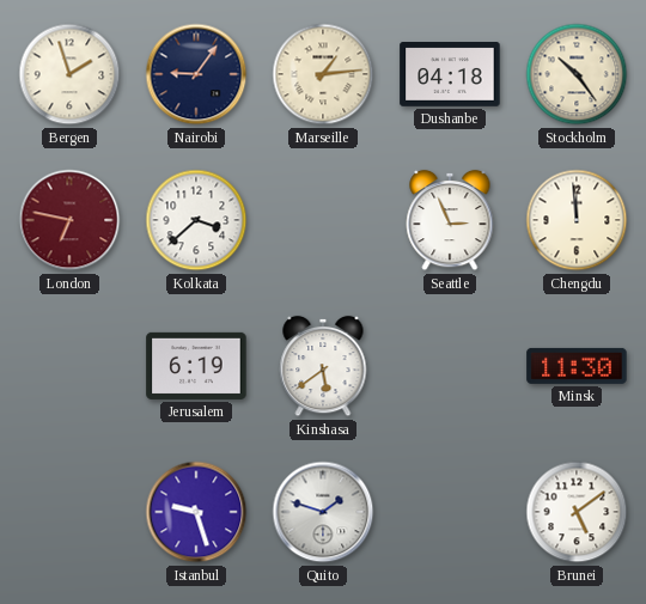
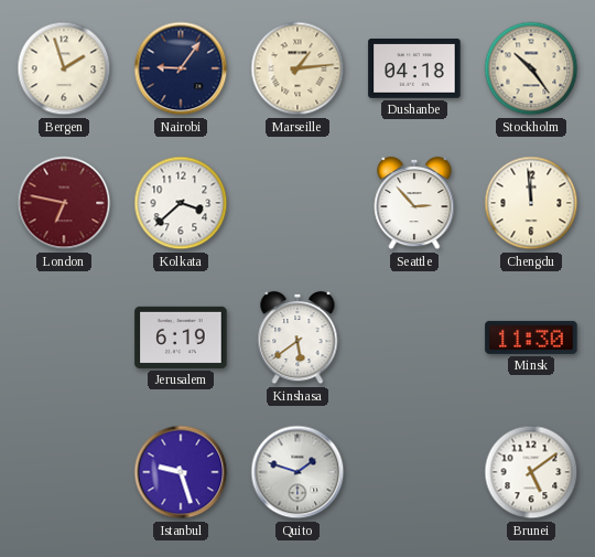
Seattle: 2:56 -> 2:53
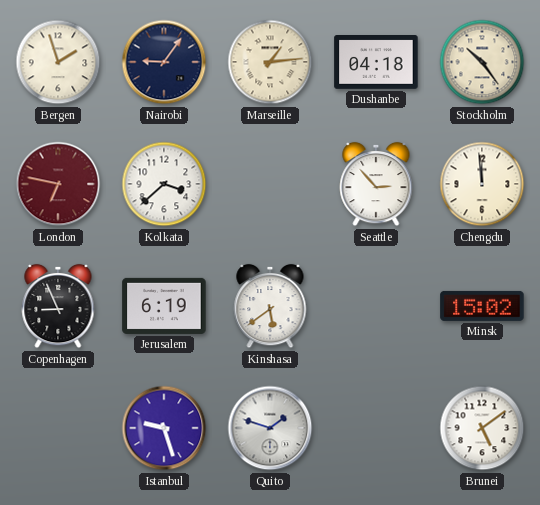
Copenhagen: none -> 8:56
Minsk: 11:30 -> 15:02
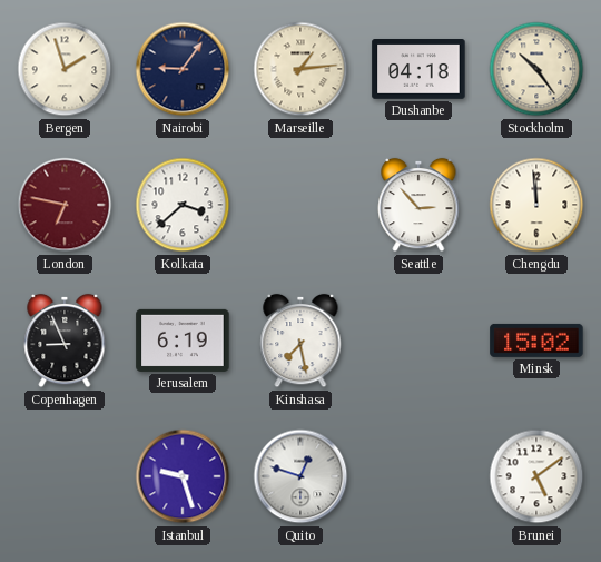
Kinshasa: 5:39 -> 7:28
Quito: 1:48 -> 12:48
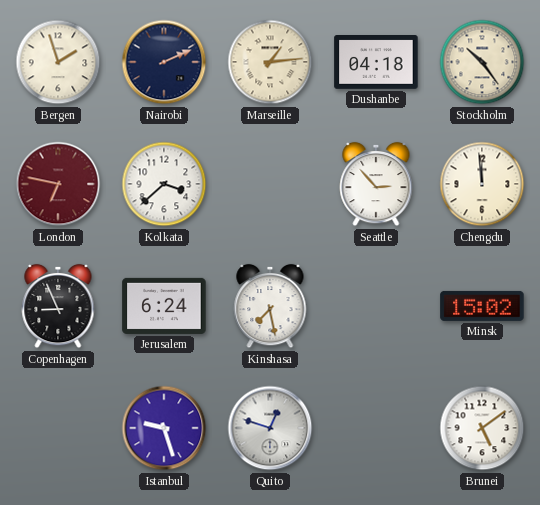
Nairobi: 9:06 -> 2:11
Jerusalem: 6:19 -> 6:24
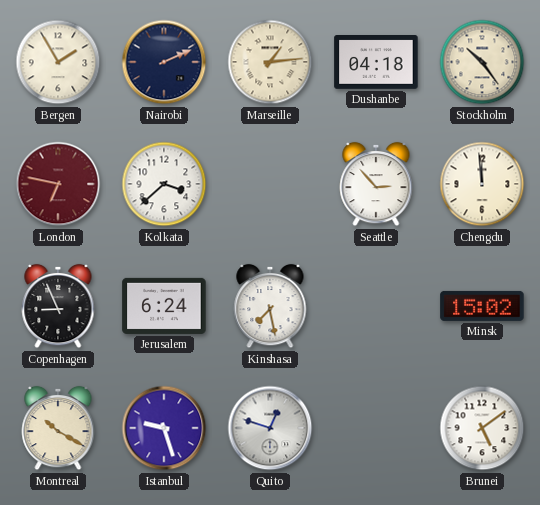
Bergen: 1:57 -> 1:55
Montreal: none -> 10:20
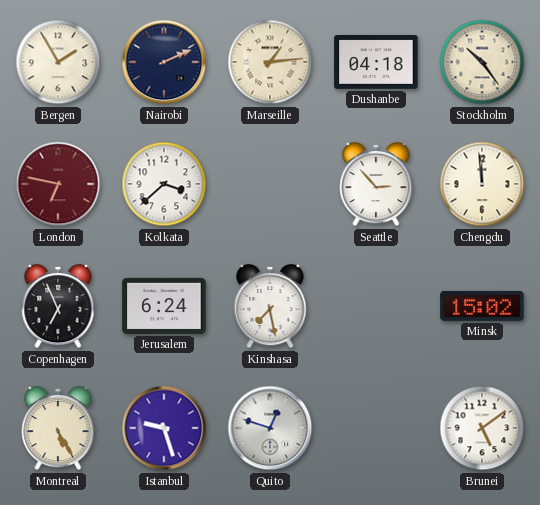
Copenhagen: 8:56 -> 6:56
Montreal: 10:20 -> 5:25
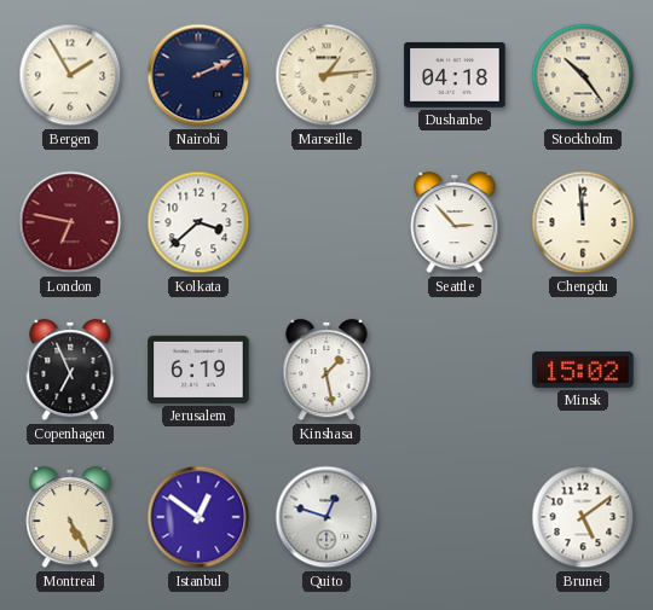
Jerusalem: 6:24 -> 6:19
Kinshasa: 7:28 -> 1:28
Istanbul: 9:27 -> 12:51
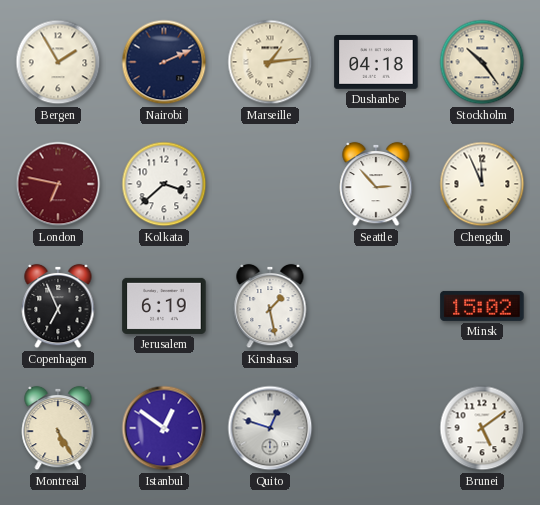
Chengdu: 11:59 -> 11:56
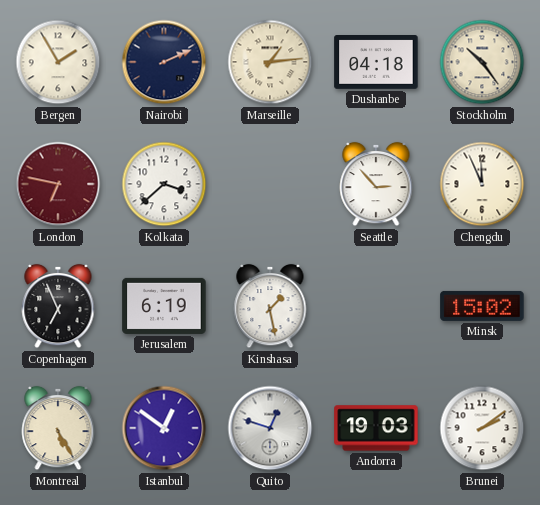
Andorra: none -> 19:03
Brunei: 5:09 -> 2:09
